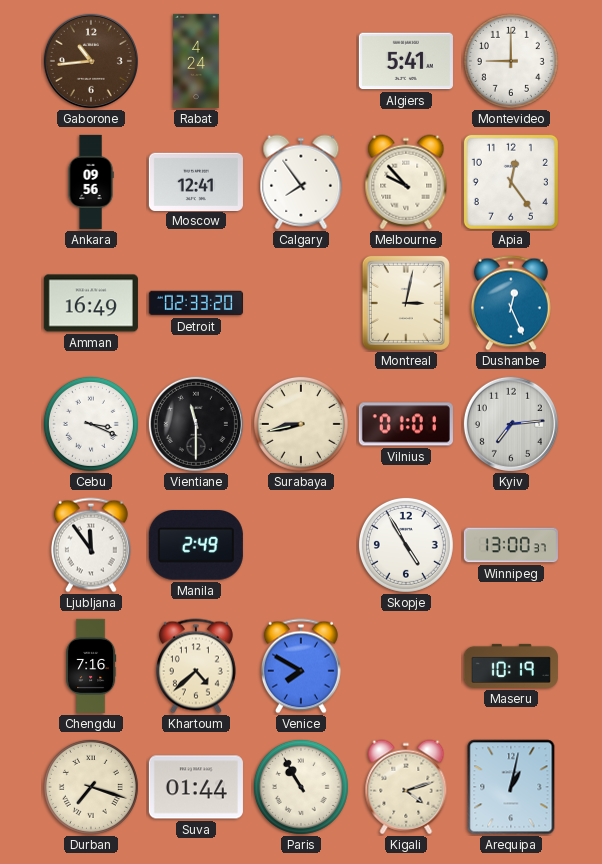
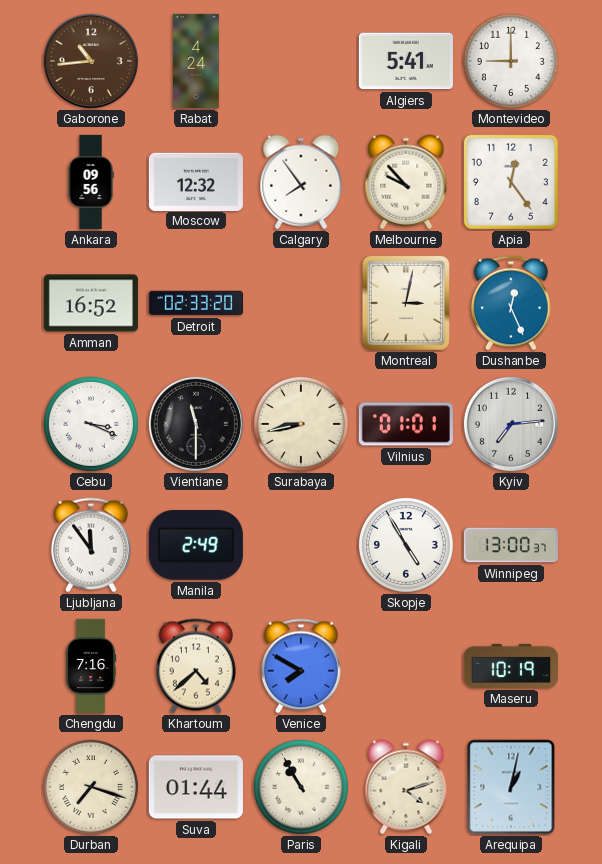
Moscow: 12:41 -> 12:32
Amman: 16:49 -> 16:52
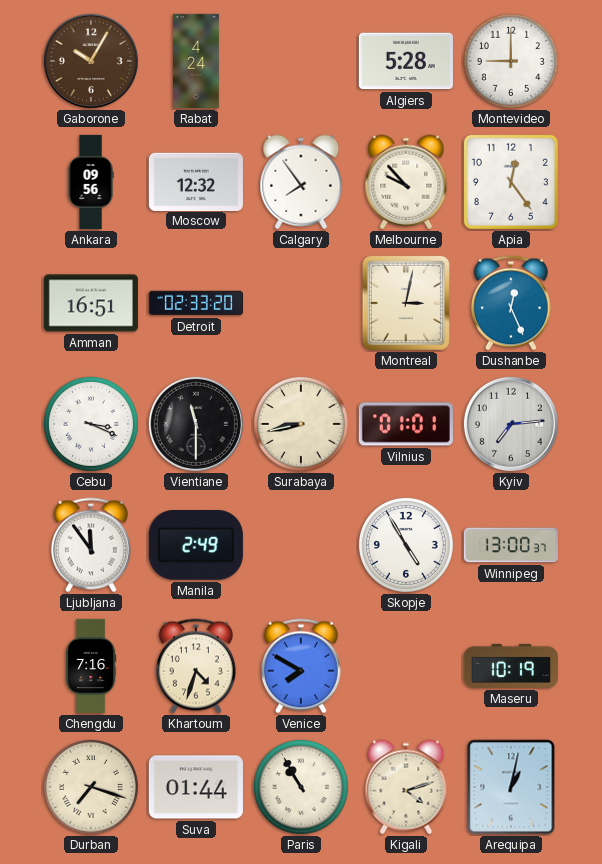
Gaborone: 10:44 -> 10:05
Algiers: 5:41 -> 5:28
Amman: 16:52 -> 16:51
Khartoum: 4:38 -> 4:33
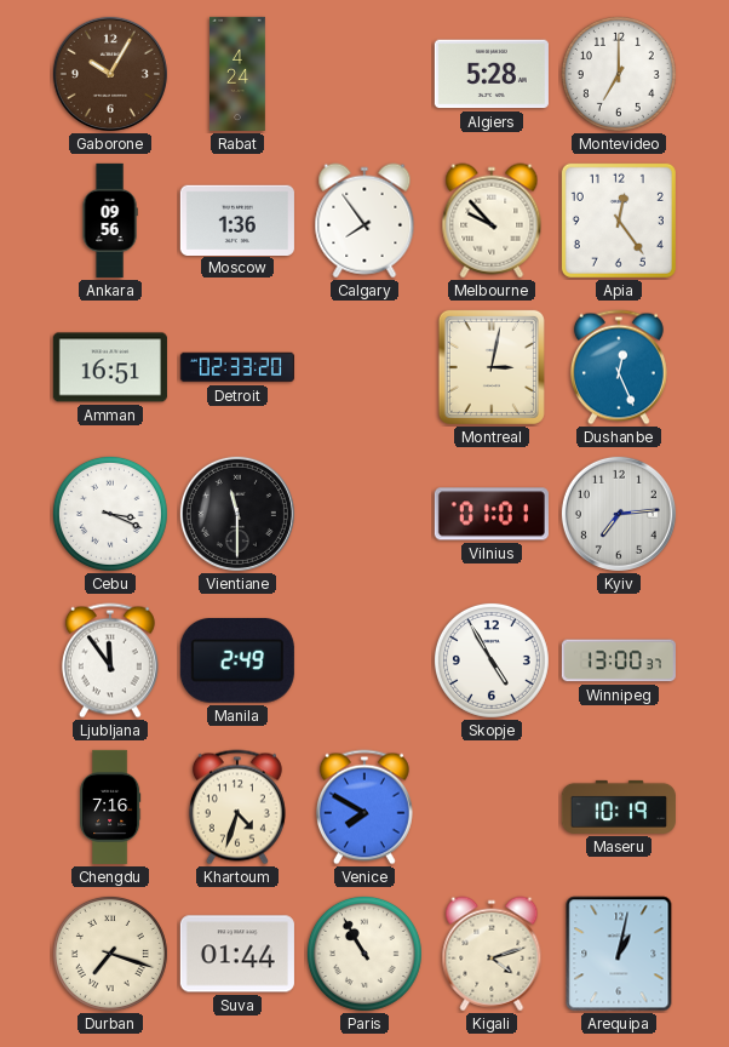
Montevideo: 9:00 -> 7:00
Moscow: 12:32 -> 1:36
Surabaya: 8:43 -> none
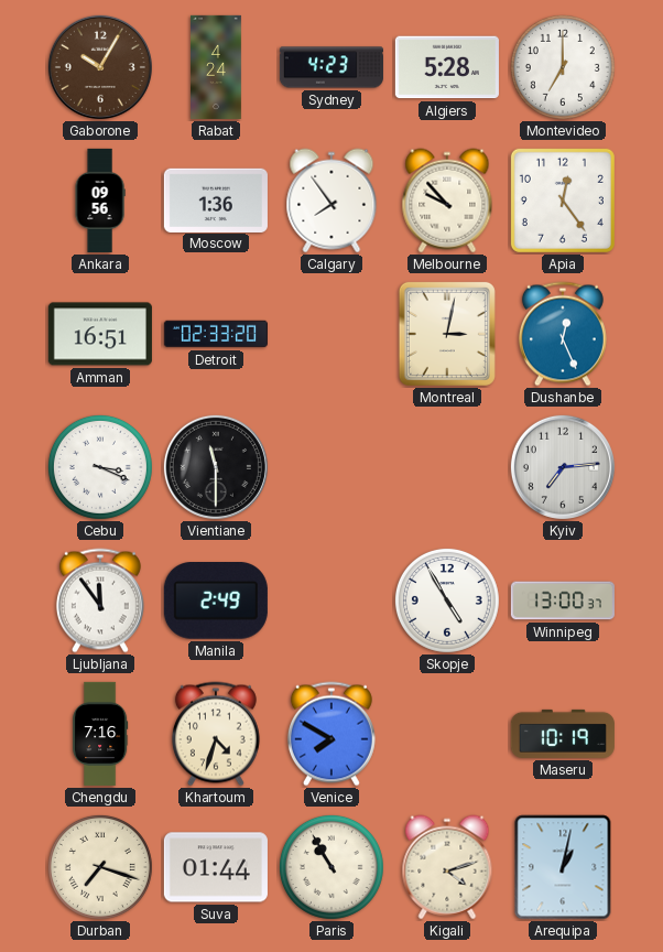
Sydney: none -> 4:23
Vilnius: 01:01 -> none
